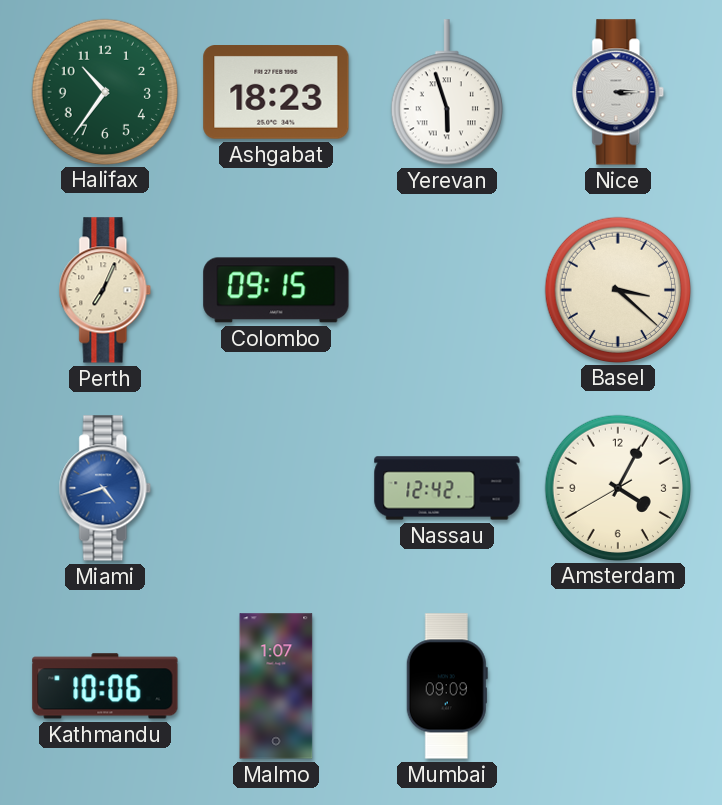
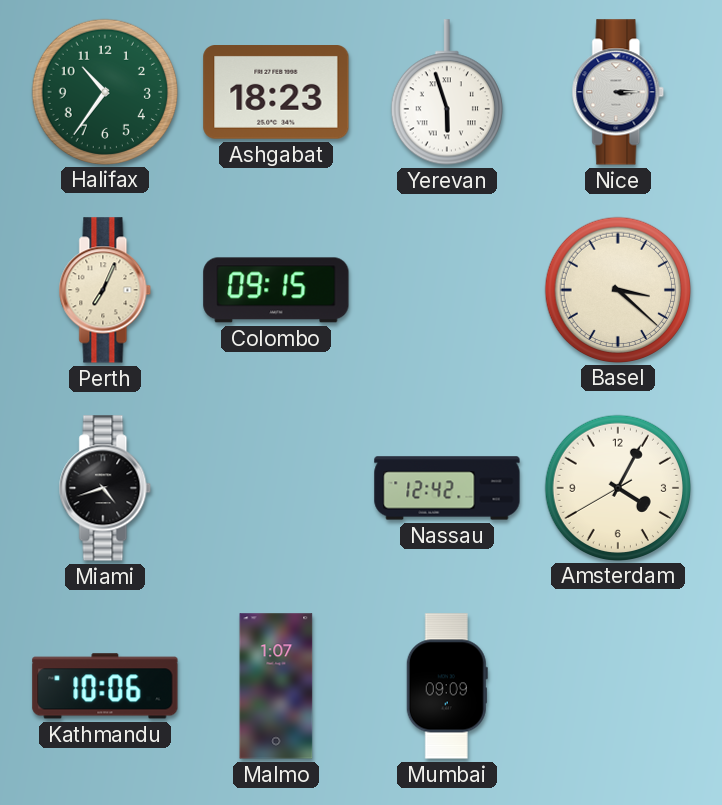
Miami dial: blue -> black
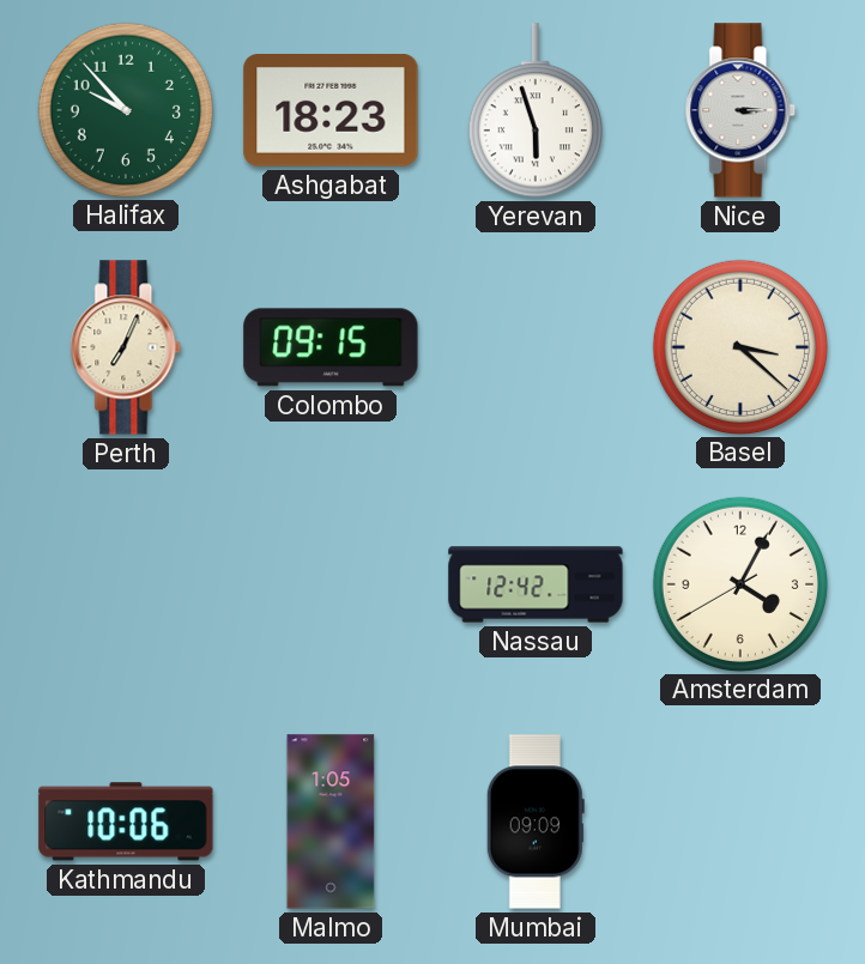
Halifax: 10:36 -> 9:53
Miami: 4:42 -> none
Malmo: 1:07 -> 1:05
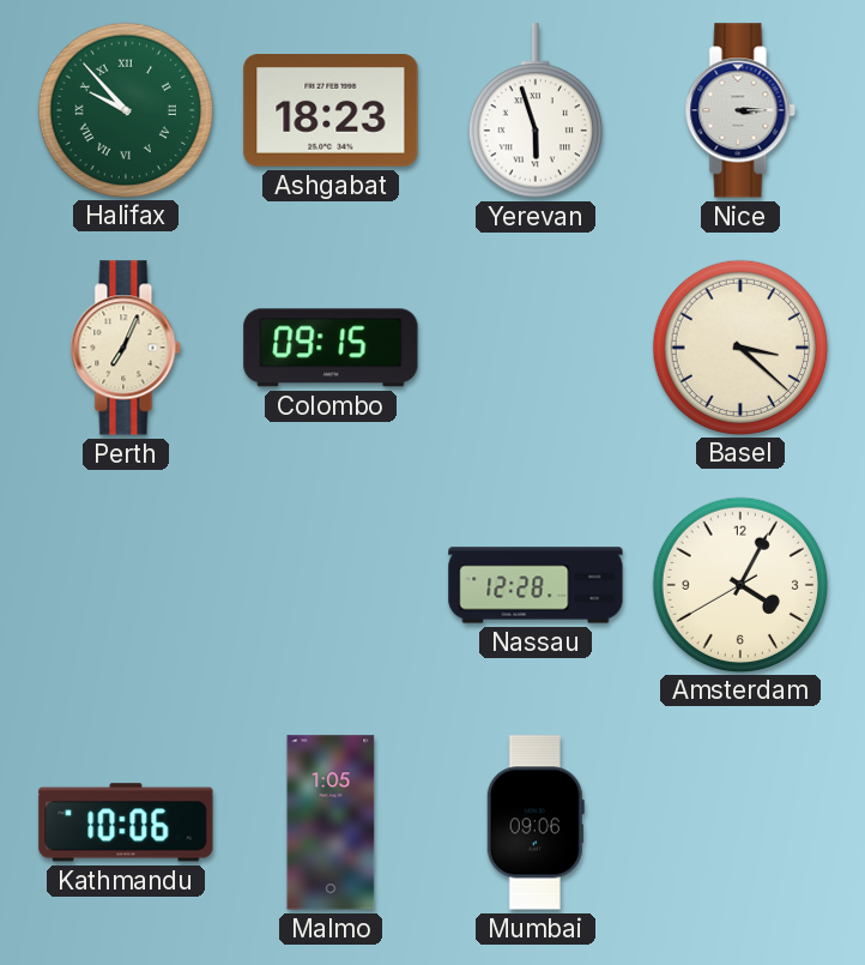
Halifax numerals: Arabic -> Roman
Nassau: 12:42 -> 12:28
Mumbai: 09:09 -> 09:06
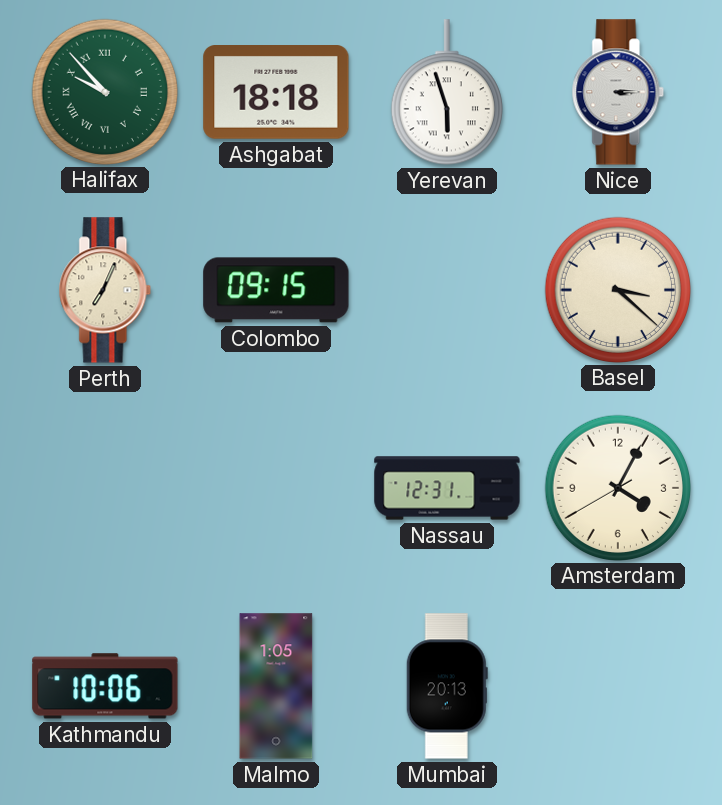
Ashgabat: 18:23 -> 18:18
Nassau: 12:28 -> 12:31
Mumbai: 09:06 -> 20:13
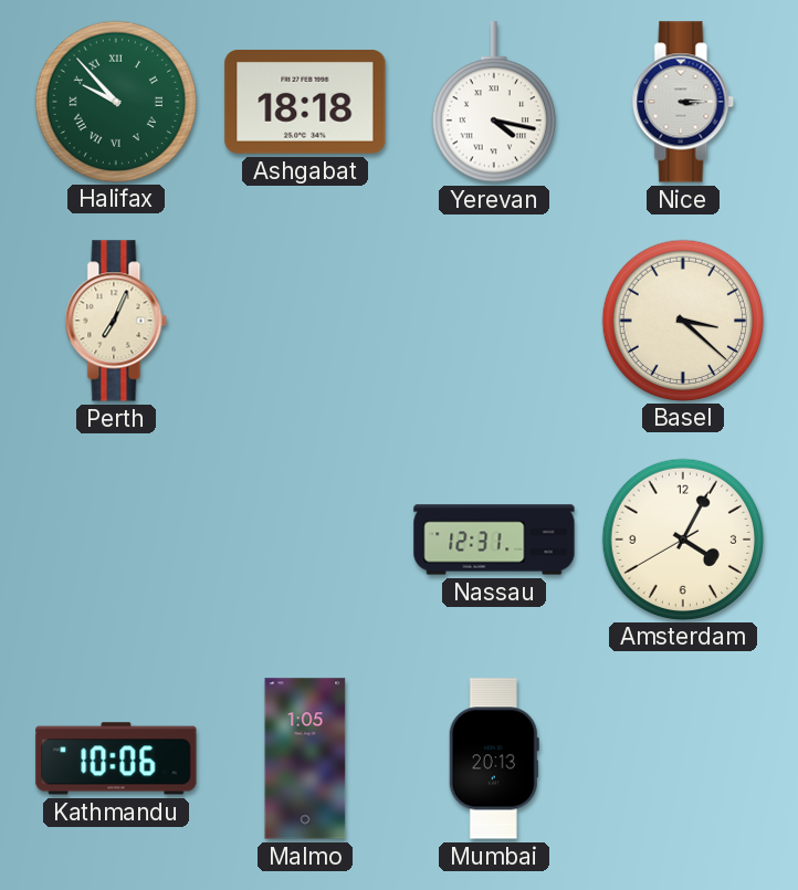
Yerevan: 5:57 -> 4:17
Colombo: 09:15 -> none
